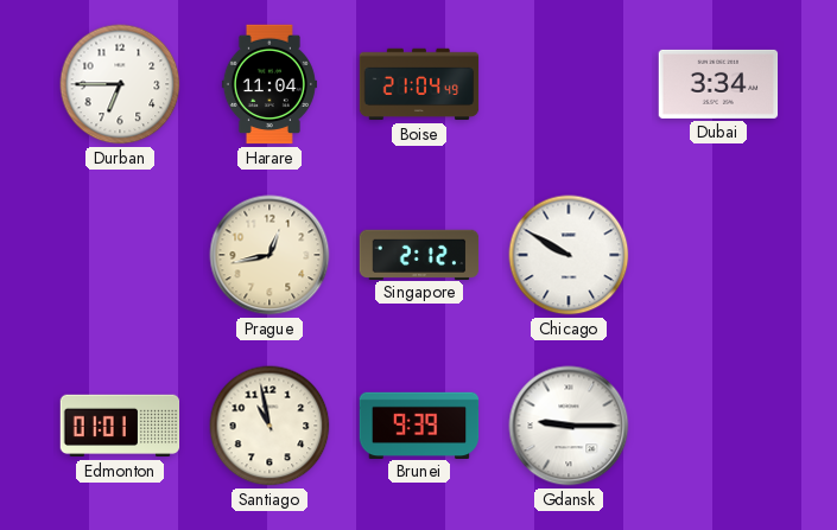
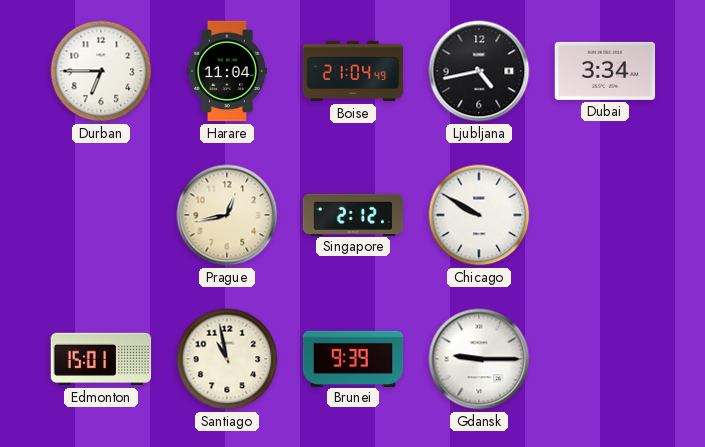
Ljubljana: none -> 4:43
Edmonton: 01:01 -> 15:01
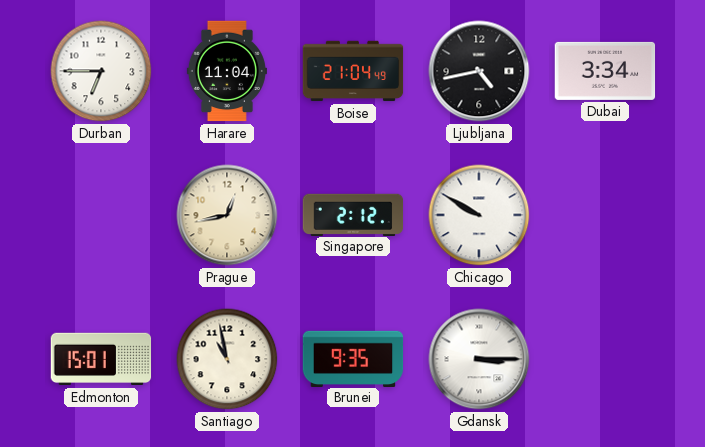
Brunei: 9:39 -> 9:35
Gdansk: 9:15 -> 3:15
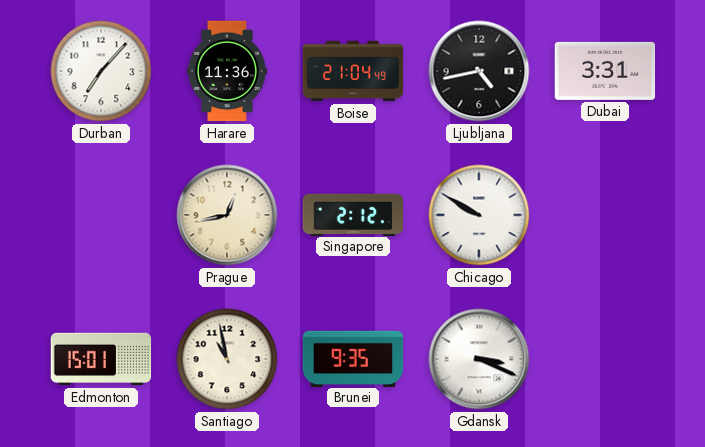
Durban: 6:45 -> 7:07
Harare: 11:04 -> 11:36
Dubai: 3:34 -> 3:31
Gdansk: 3:15 -> 3:19
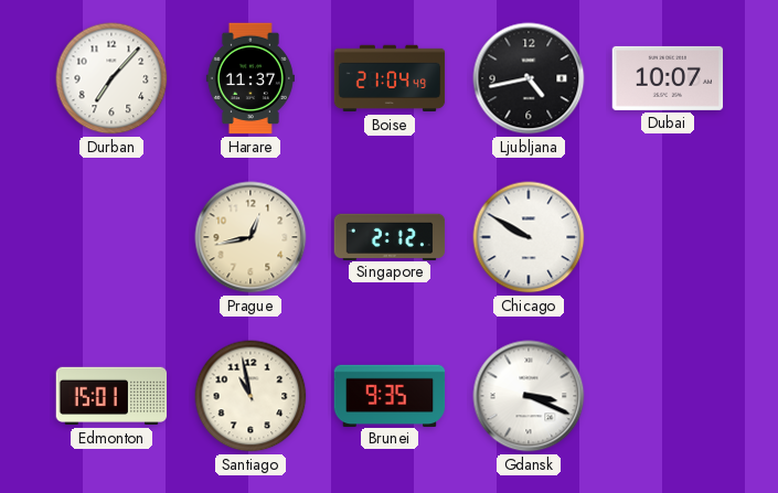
Harare: 11:36 -> 11:37
Dubai: 3:31 -> 10:07
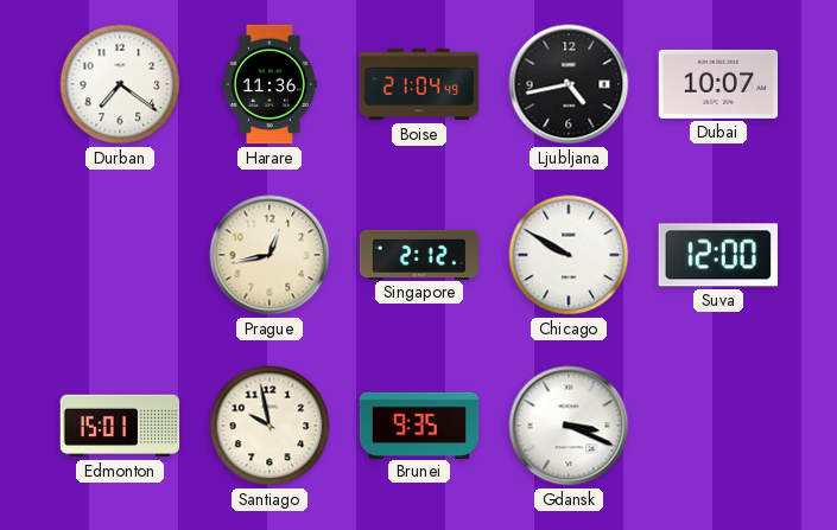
Durban: 7:07 -> 7:21
Harare: 11:37 -> 11:36
Suva: none -> 12:00
Santiago: 10:58 -> 9:58
